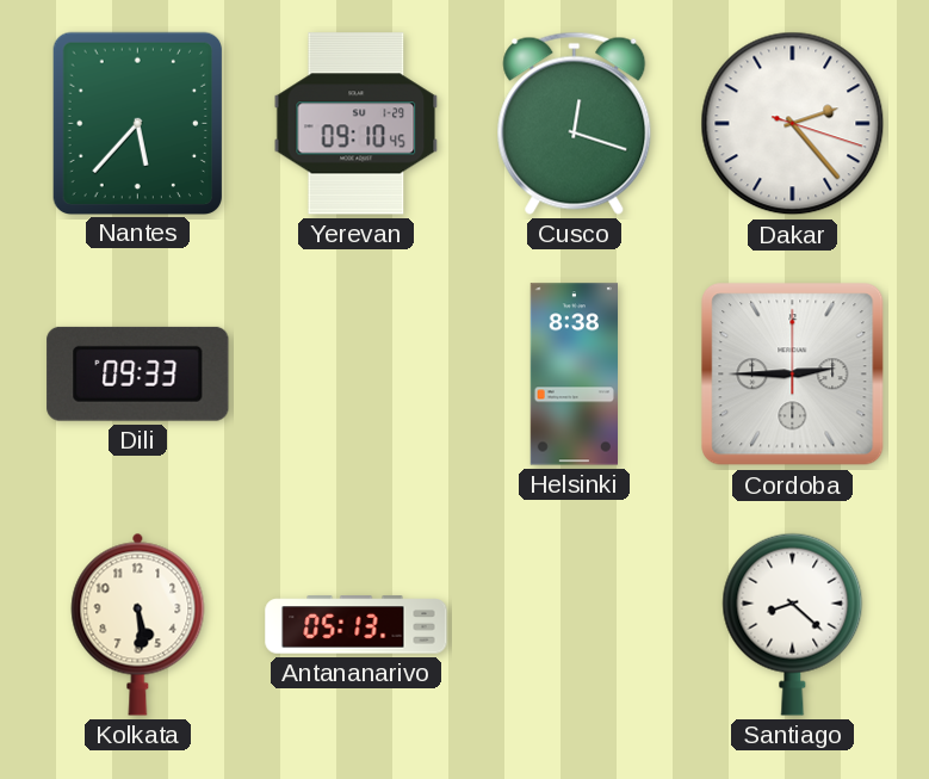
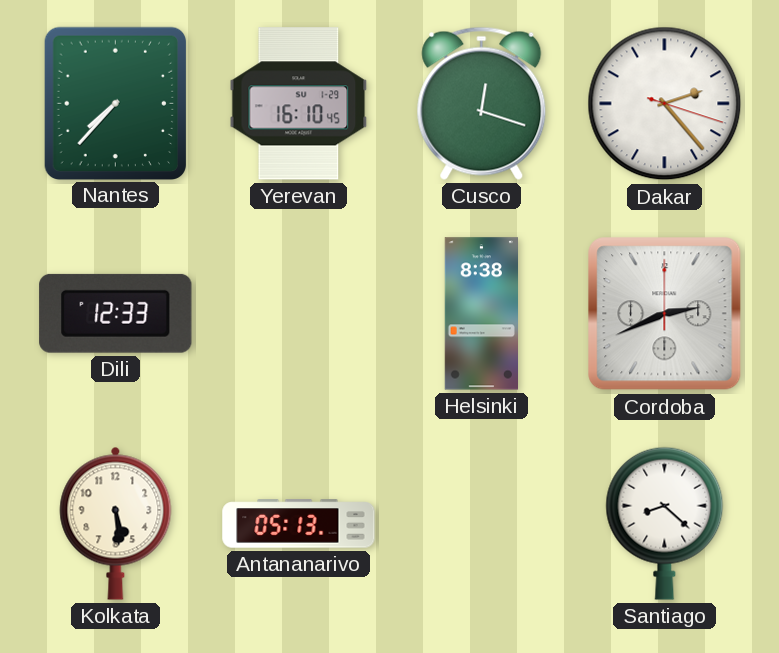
Nantes: 5:37 -> 7:37
Yerevan: 09:10 -> 16:10
Dili: 09:33 -> 12:33
Cordoba: 2:45 -> 2:41
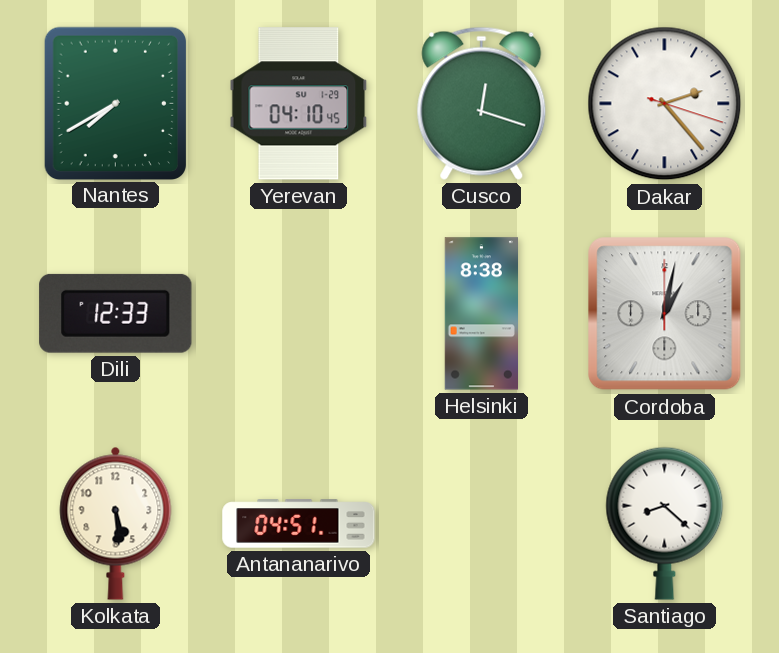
Nantes: 7:37 -> 7:40
Yerevan: 16:10 -> 04:10
Cordoba: 2:41 -> 1:02
Antananarivo: 05:13 -> 04:51
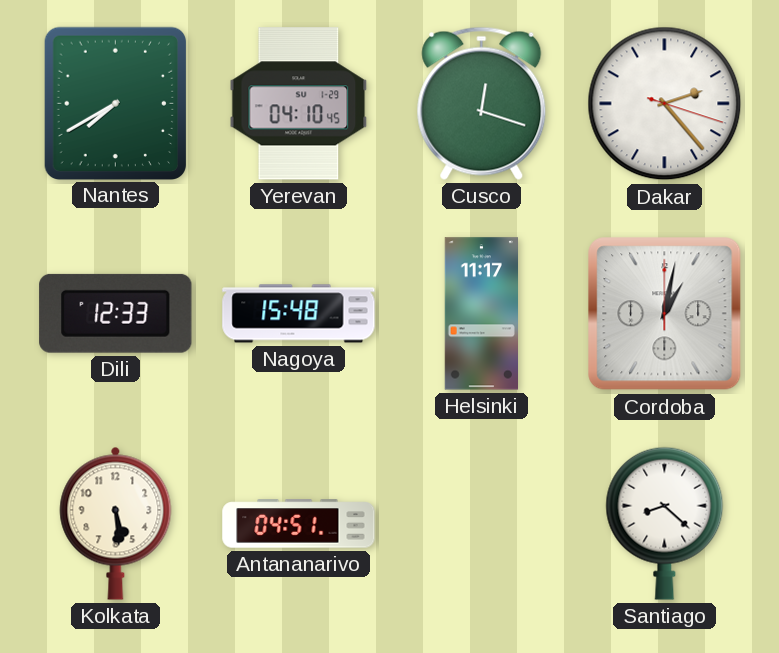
Nagoya: none -> 15:48
Helsinki: 8:38 -> 11:17
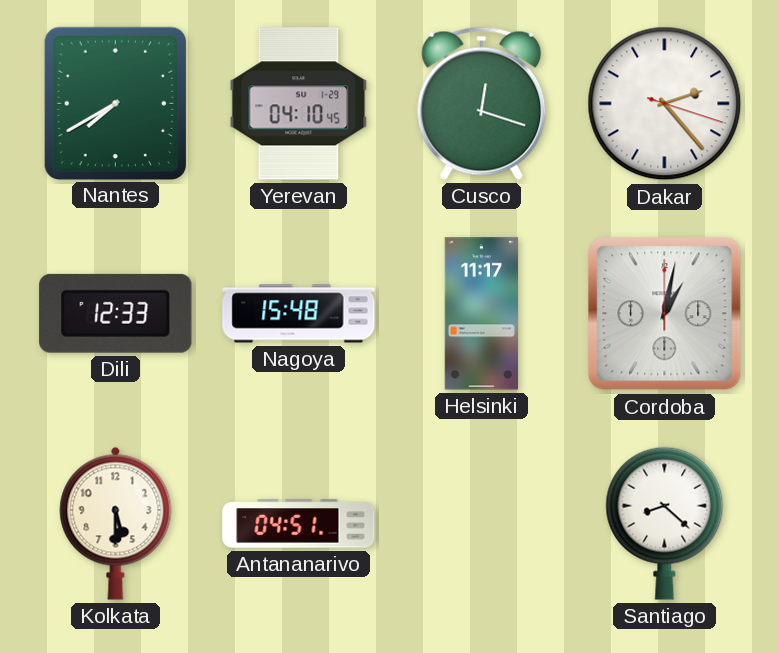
Kolkata: 5:29 -> 5:30
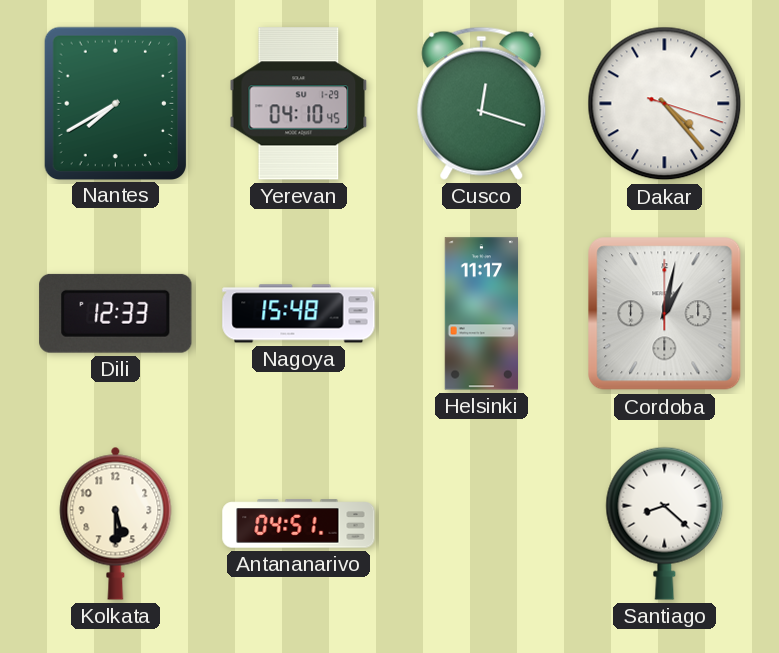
Dakar: 2:23 -> 4:23
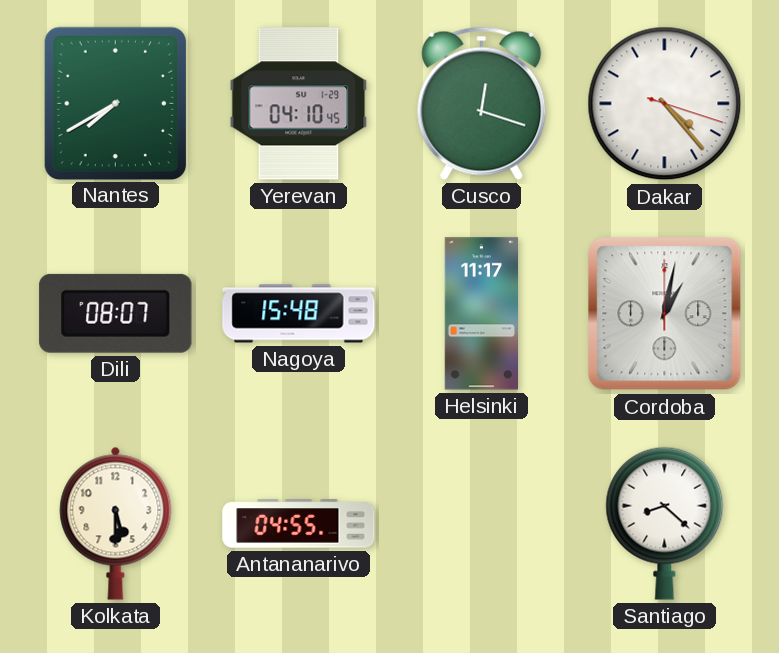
Dili: 12:33 -> 08:07
Antananarivo: 04:51 -> 04:55
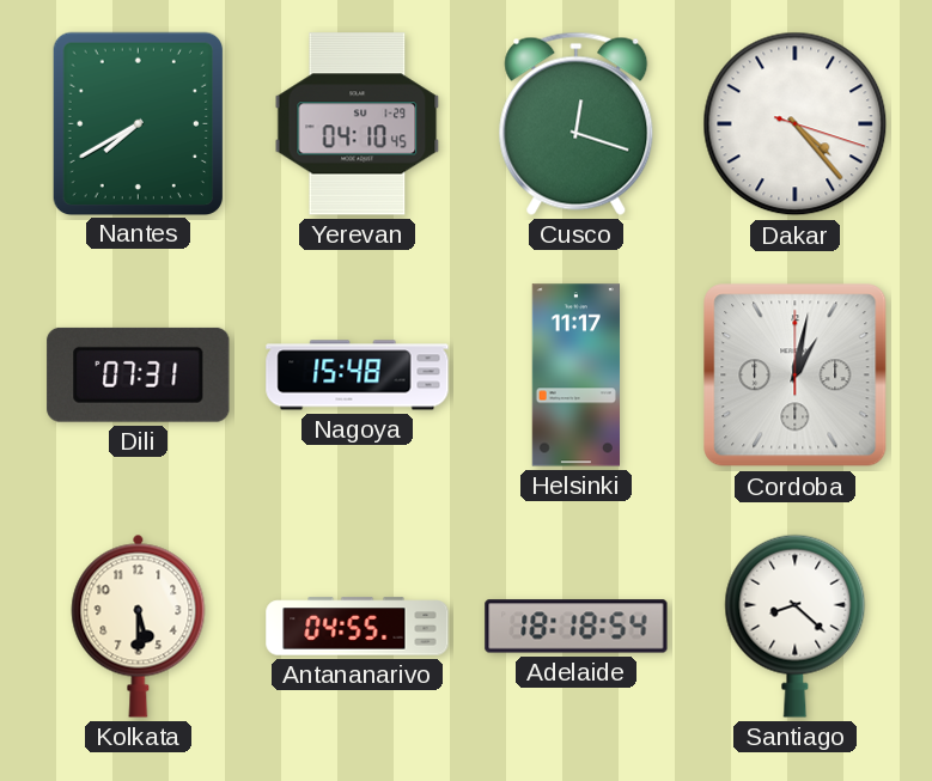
Dili: 08:07 -> 07:31
Adelaide: none -> 18:18
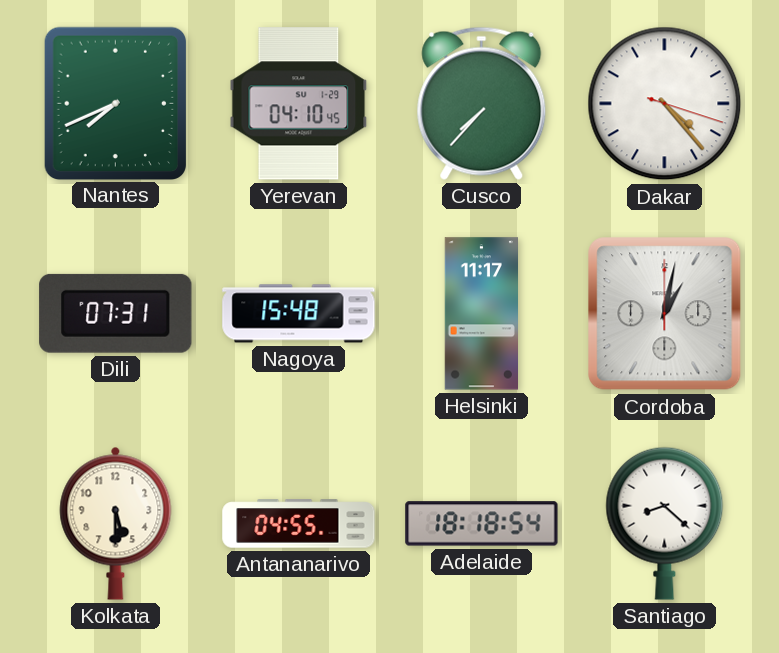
Nantes: 7:40 -> 7:41
Cusco: 12:18 -> 7:37
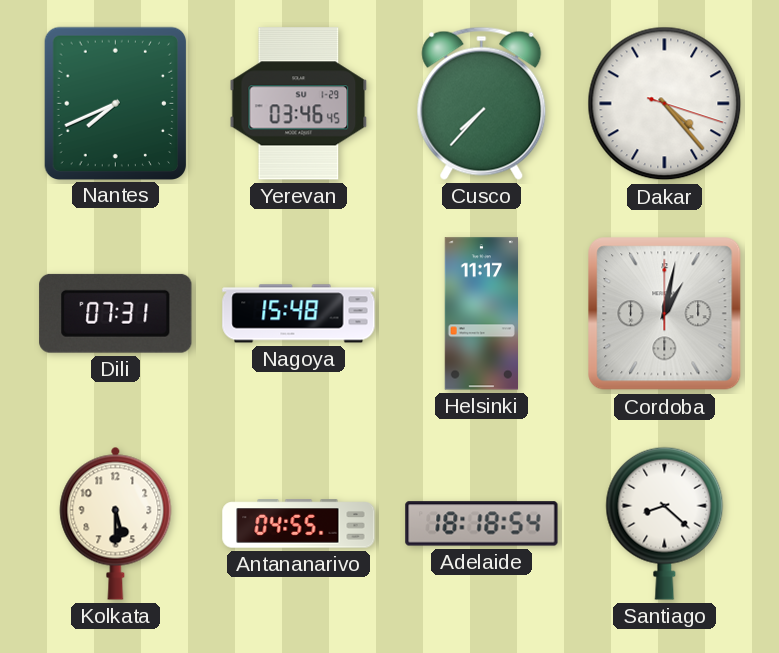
Yerevan: 04:10 -> 03:46
